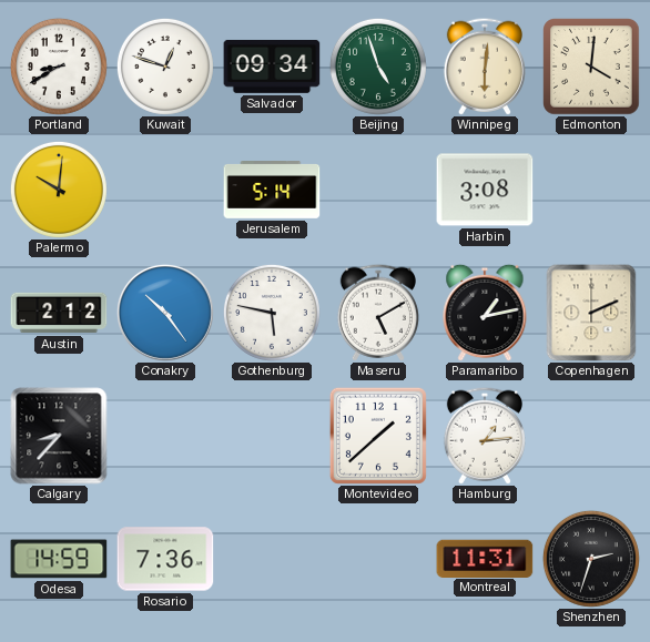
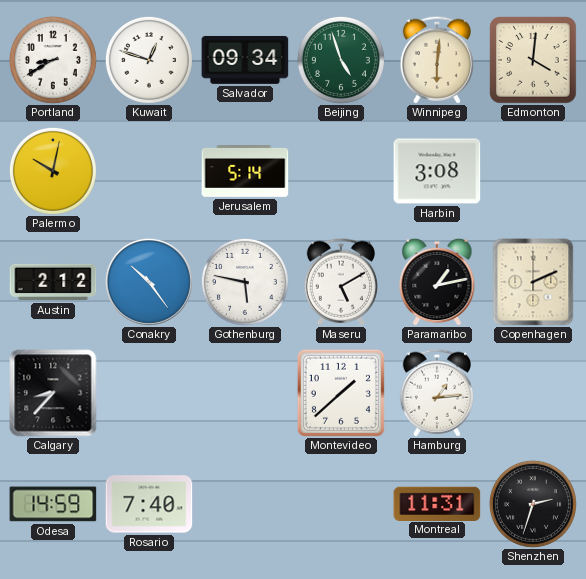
Palermo: 10:01 -> 10:02
Rosario: 7:36 -> 7:40
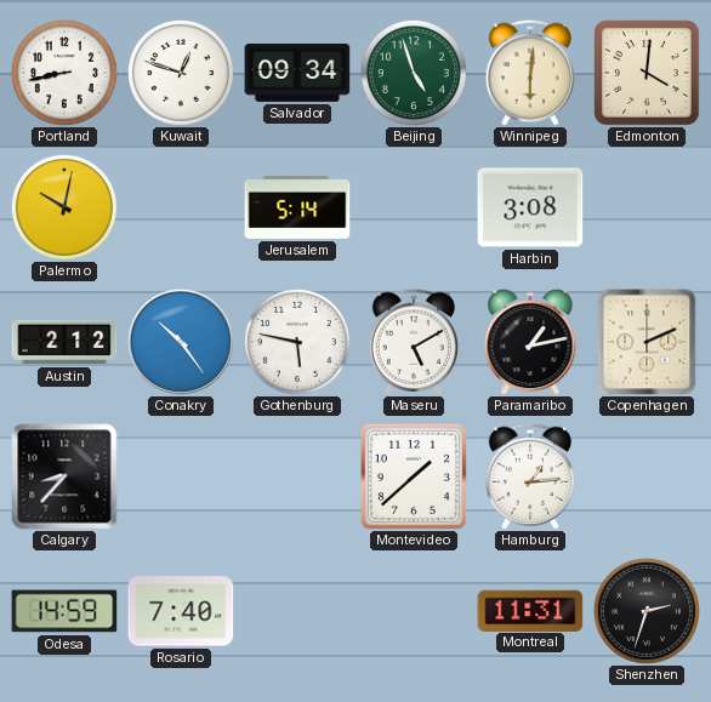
Portland: 8:40 -> 8:43
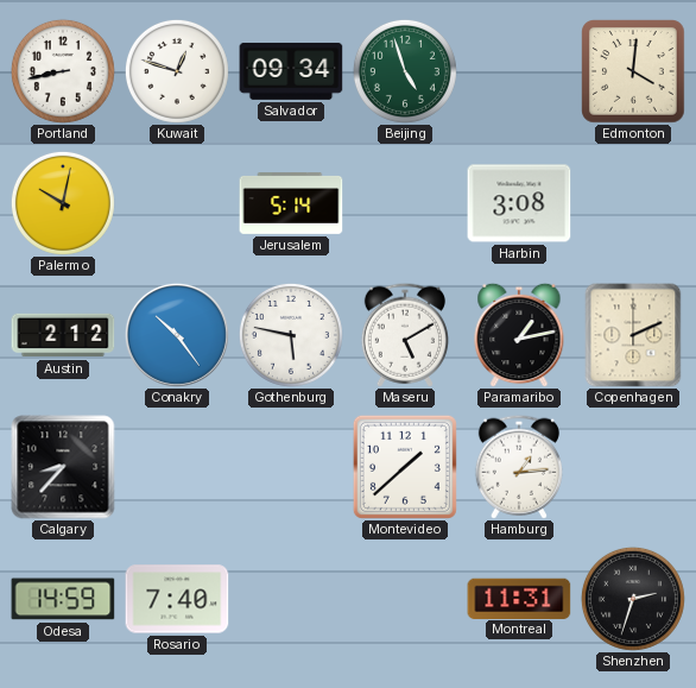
Winnipeg: 6:01 -> none
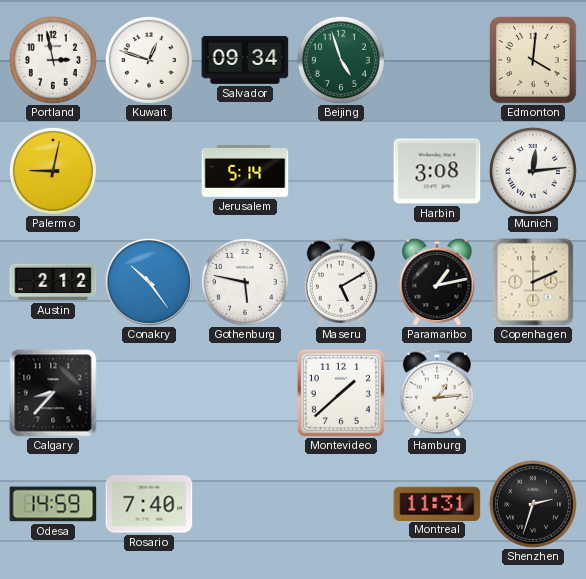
Portland: 8:43 -> 2:58
Palermo: 10:02 -> 9:02
Munich: none -> 12:14
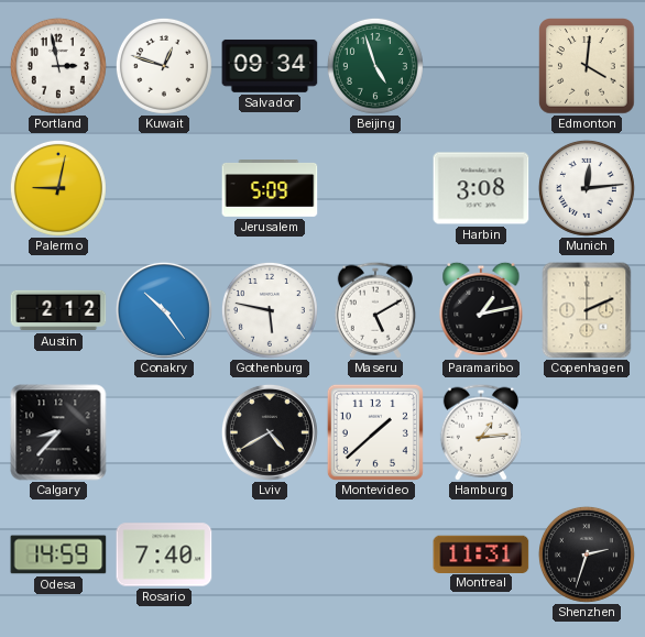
Jerusalem: 5:14 -> 5:09
Lviv: none -> 4:40
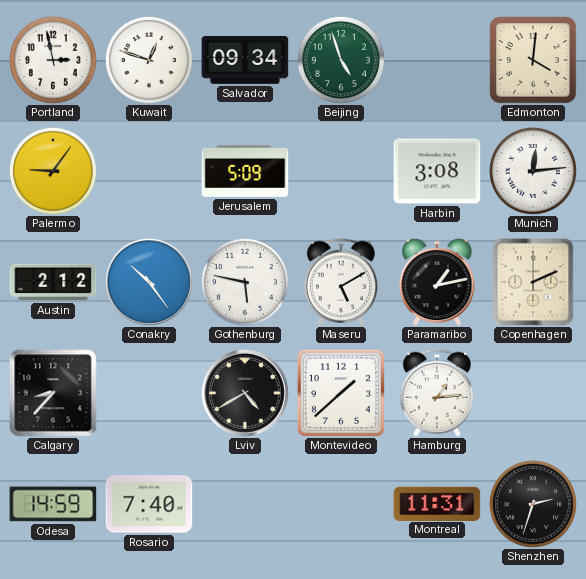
Palermo: 9:02 -> 9:06
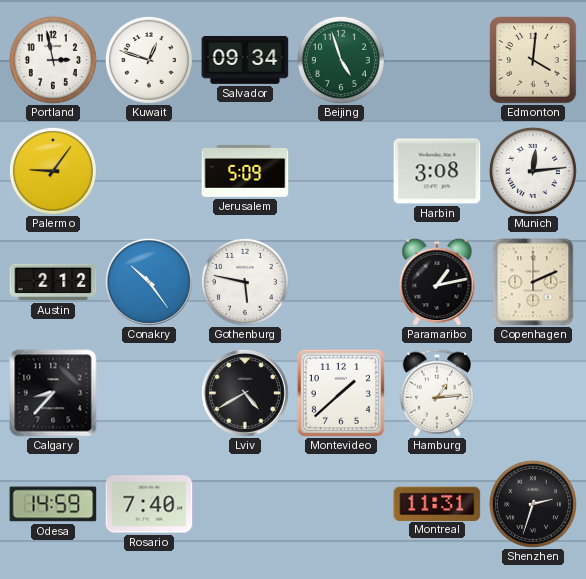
Maseru: 5:10 -> none
